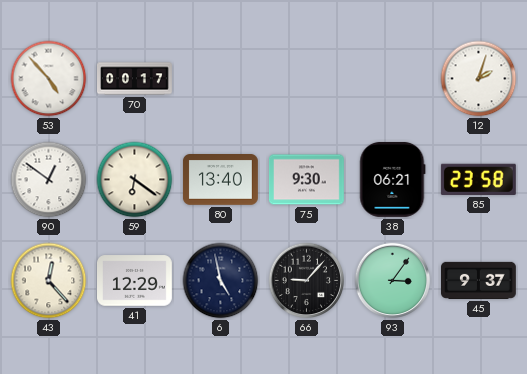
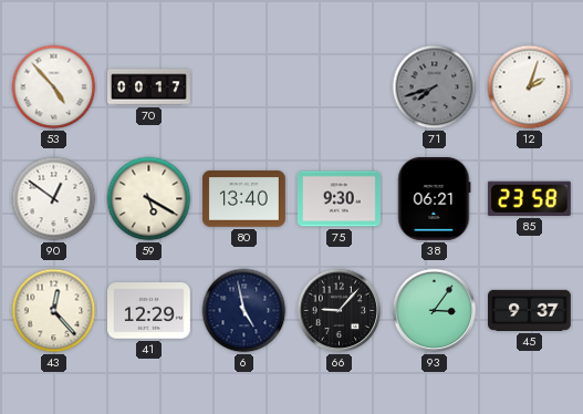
71: none -> 7:42
59: 6:21 -> 5:20
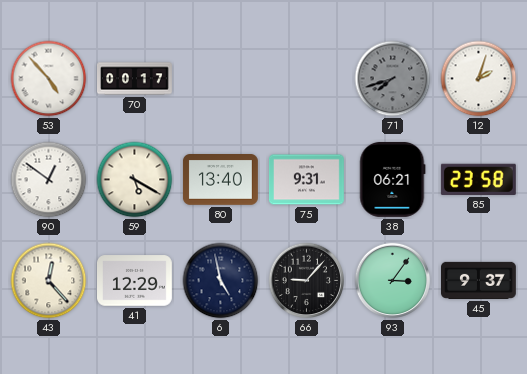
75: 9:30 -> 9:31
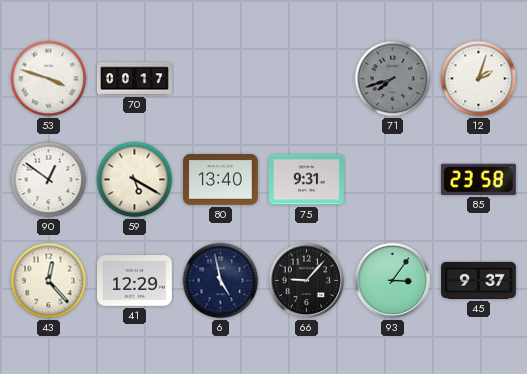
53: 4:53 -> 3:48
38: 06:21 -> none
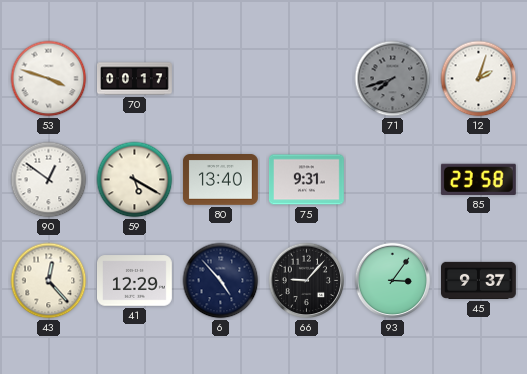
6: 4:58 -> 4:53
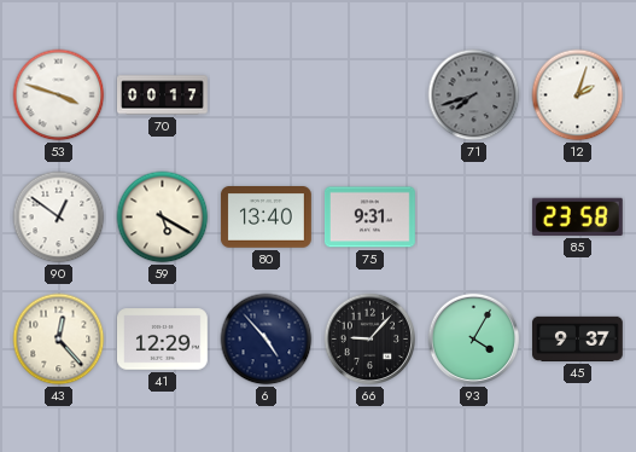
93: 3:06 -> 4:05
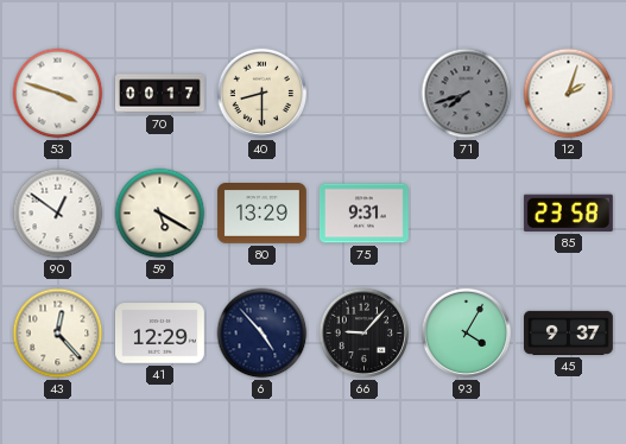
40: none -> 8:30
80: 13:40 -> 13:29
